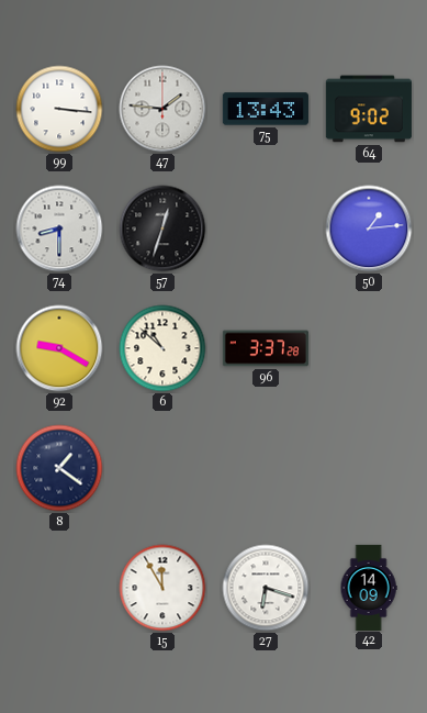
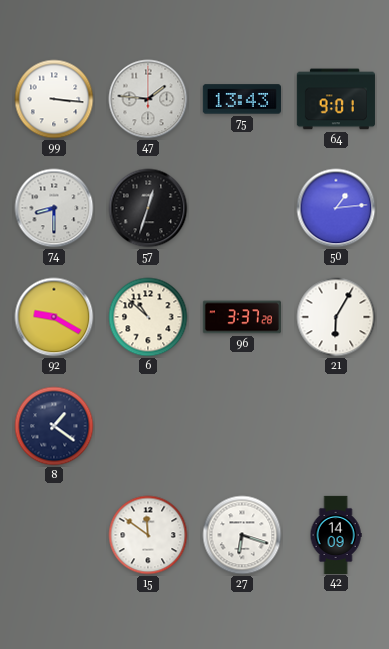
64: 9:02 -> 9:01
21: none -> 6:05
15: 11:55 -> 11:51
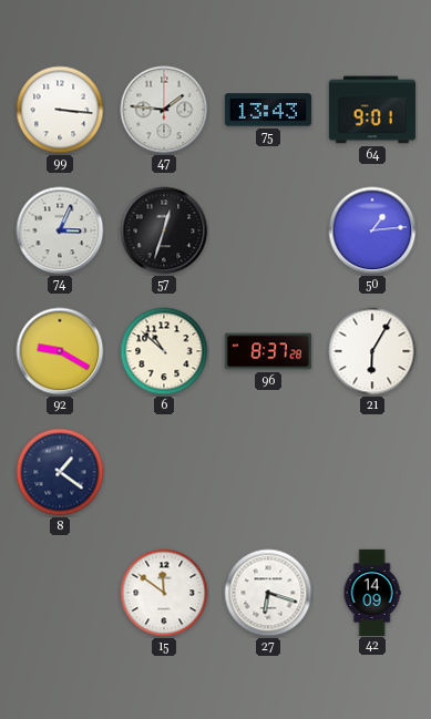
74: 8:30 -> 3:04
96: 3:37 -> 8:37
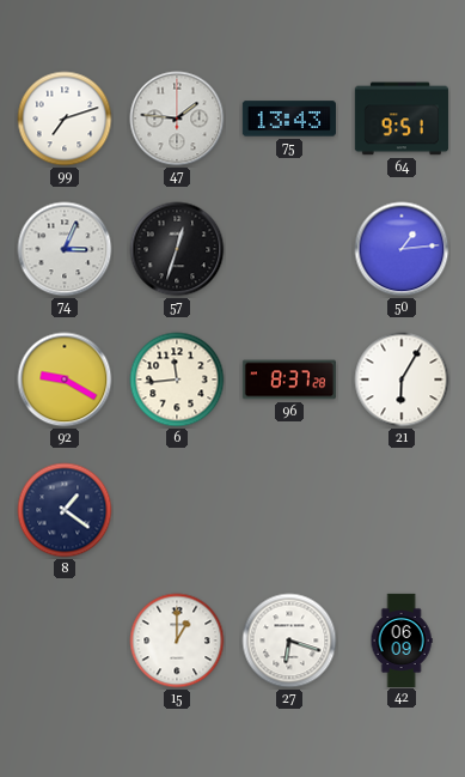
99: 3:16 -> 7:12
64: 9:01 -> 9:51
6: 10:52 -> 11:44
15: 11:51 -> 1:00
42: 14:09 -> 06:09
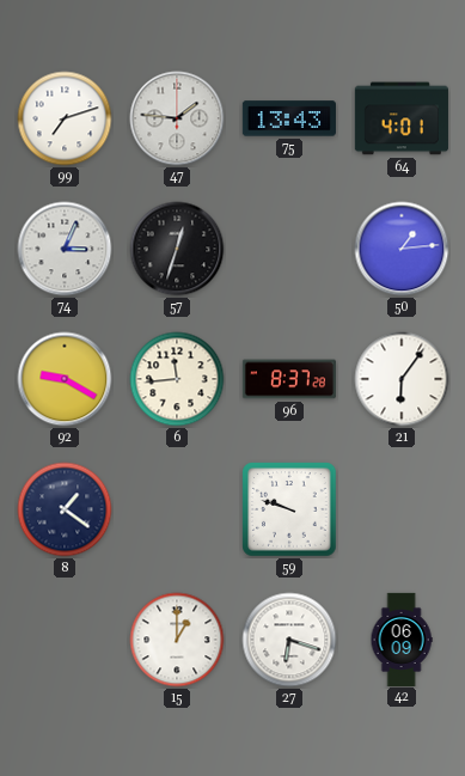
64: 9:51 -> 4:01
21: 6:05 -> 6:06
59: none -> 9:48
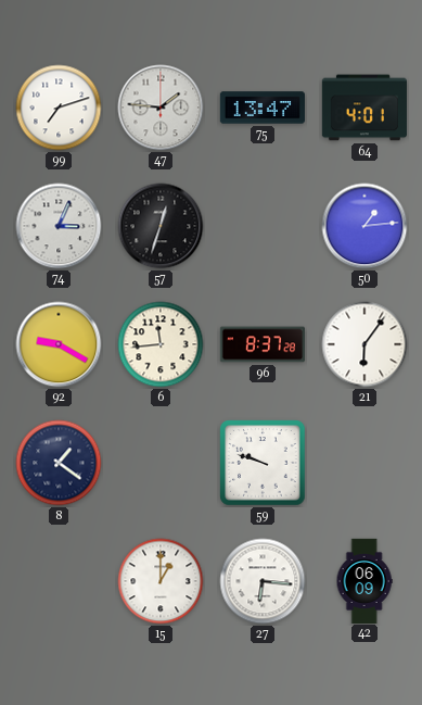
75: 13:43 -> 13:47
27: 6:18 -> 6:16
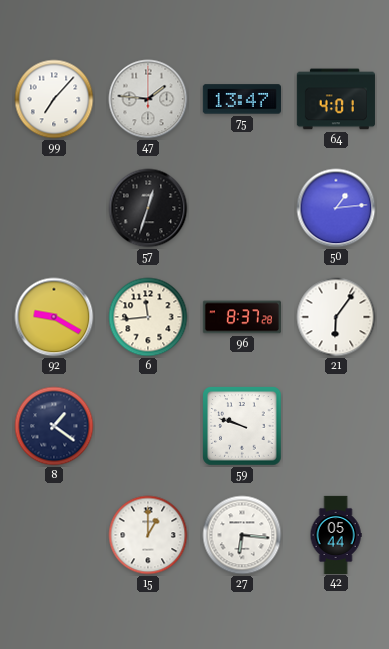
99: 7:12 -> 7:07
74: 3:04 -> none
42: 06:09 -> 05:44
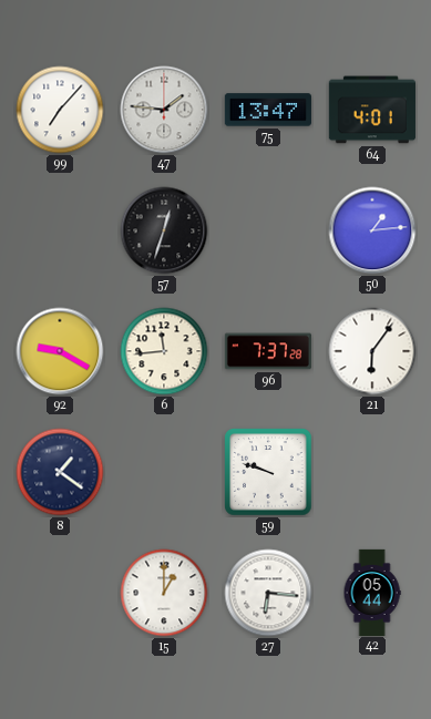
96: 8:37 -> 7:37
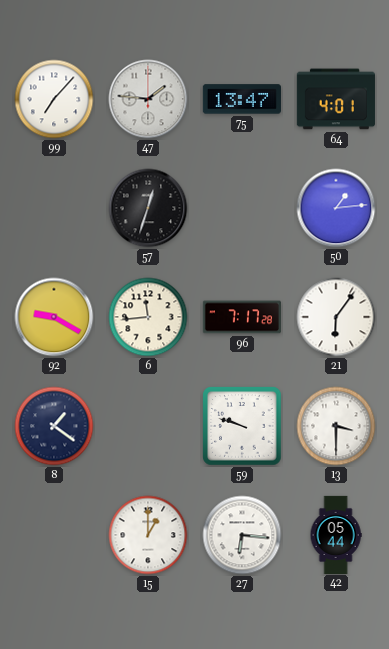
96: 7:37 -> 7:17
13: none -> 3:30
